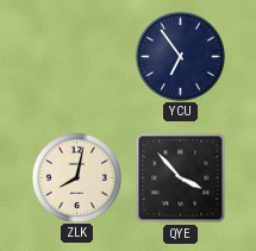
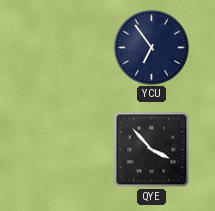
ZLK: 8:02 -> none
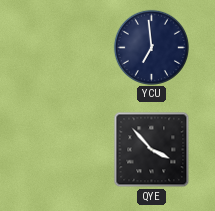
YCU: 6:54 -> 6:59
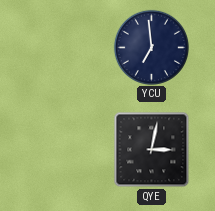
QYE: 3:53 -> 3:02
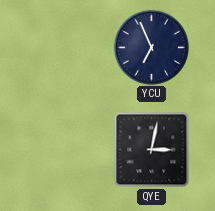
YCU: 6:59 -> 6:56
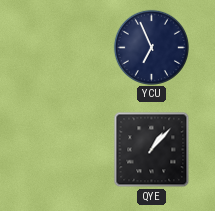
QYE: 3:02 -> 1:07
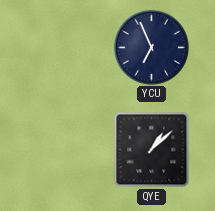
QYE: 1:07 -> 1:08
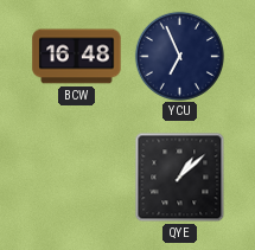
BCW: none -> 16:48
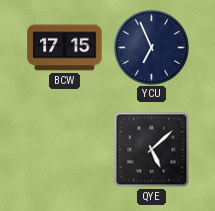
BCW: 16:48 -> 17:15
QYE: 1:08 -> 5:08
